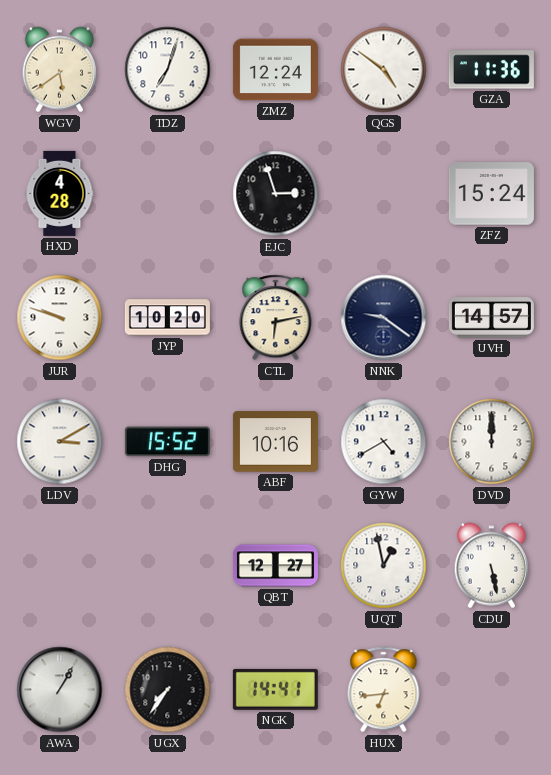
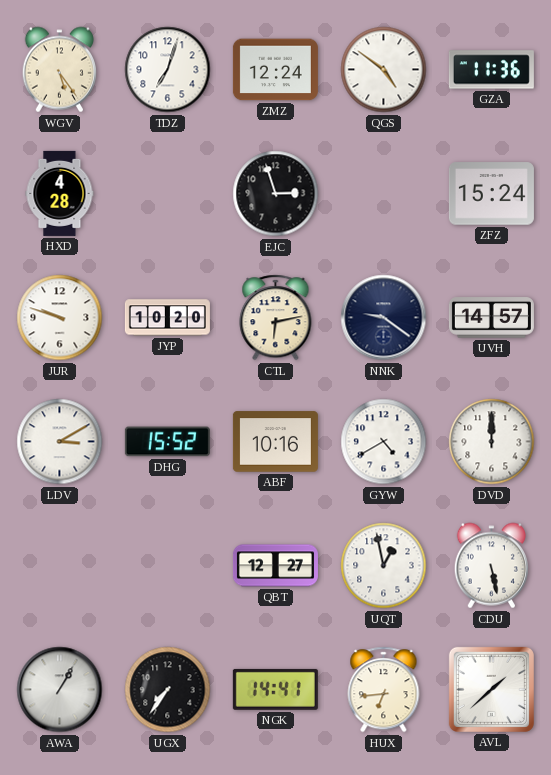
WGV: 5:39 -> 5:24
AVL: none -> 1:38
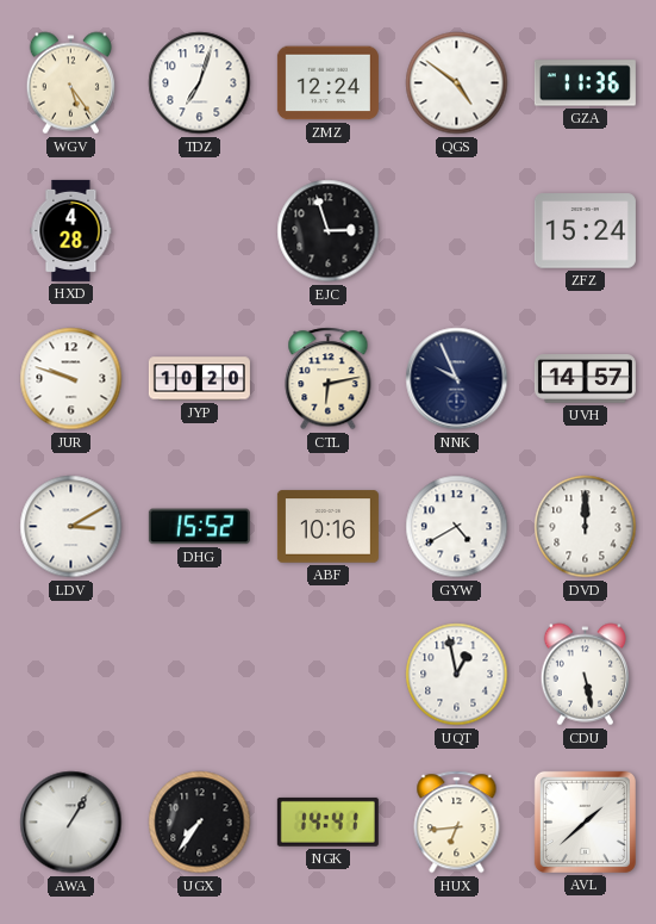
NNK: 9:21 -> 9:56
QBT: 12:27 -> none
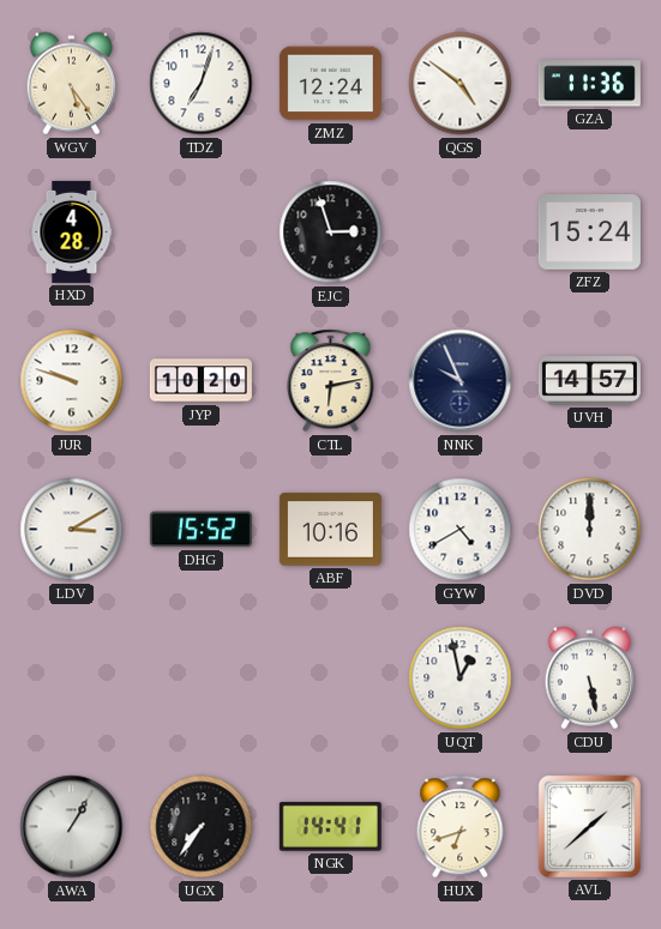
HUX: 6:44 -> 6:42
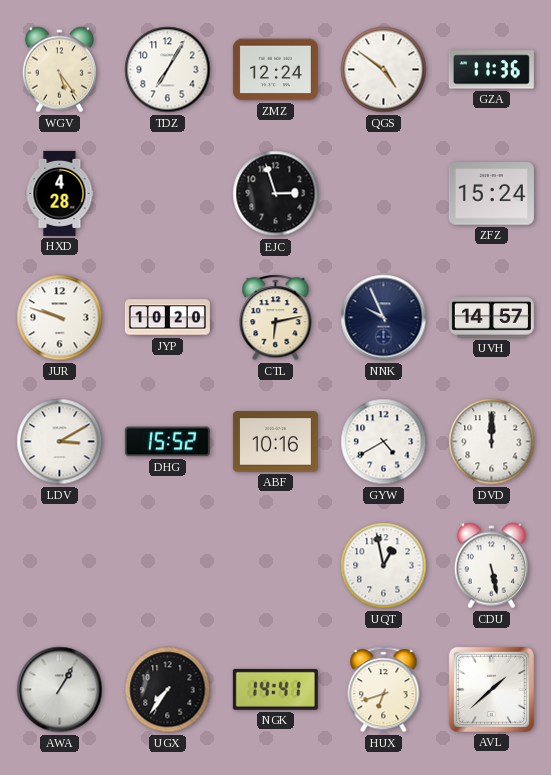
TDZ: 7:03 -> 7:05
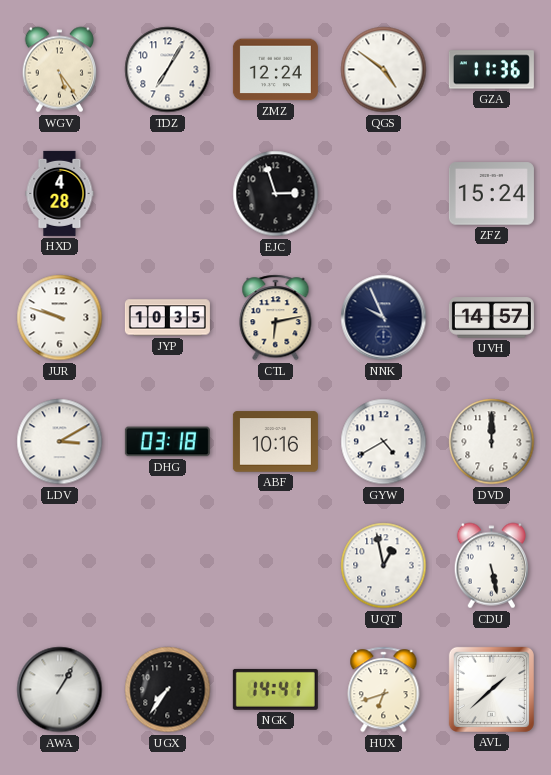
JYP: 10:20 -> 10:35
DHG: 15:52 -> 03:18
